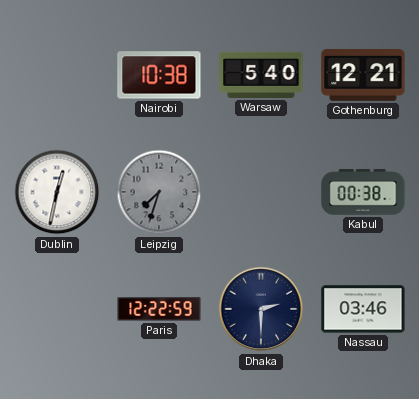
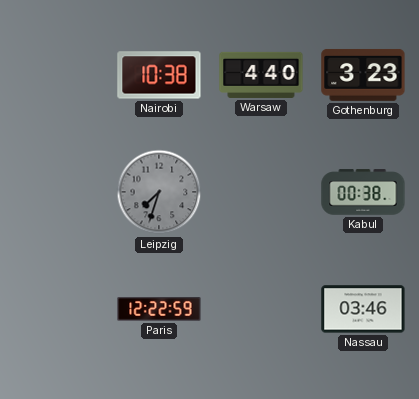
Warsaw: 5:40 -> 4:40
Gothenburg: 12:21 -> 3:23
Dublin: 12:32 -> none
Dhaka: 2:30 -> none
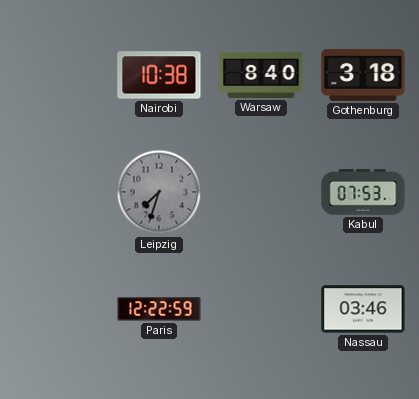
Warsaw: 4:40 -> 8:40
Gothenburg: 3:23 -> 3:18
Kabul: 00:38 -> 07:53
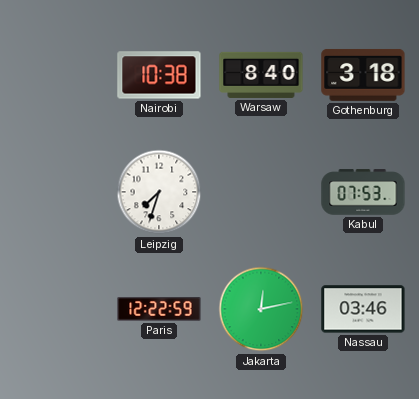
Leipzig dial: grey -> white
Jakarta: none -> 12:13
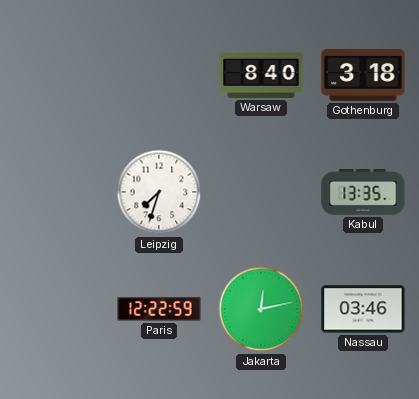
Nairobi: 10:38 -> none
Kabul: 07:53 -> 13:35
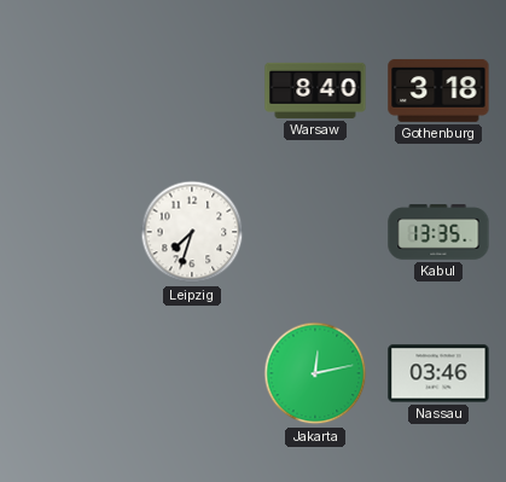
Paris: 12:22 -> none
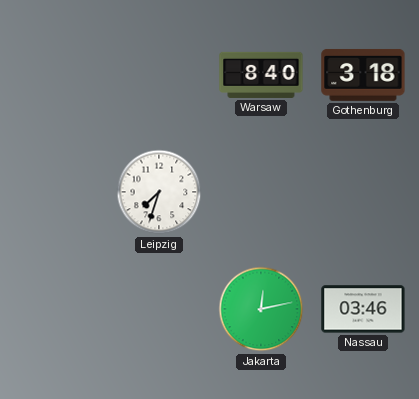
Kabul: 13:35 -> none
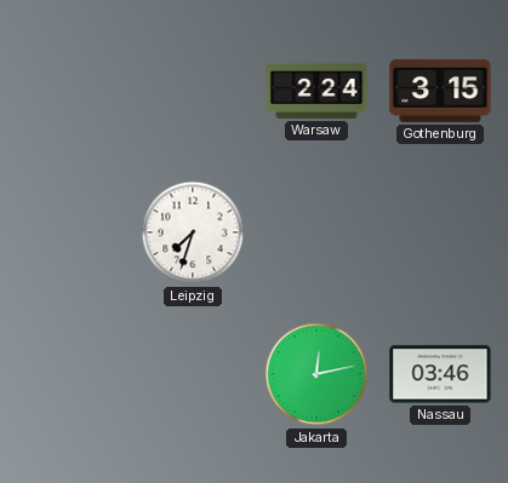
Warsaw: 8:40 -> 2:24
Gothenburg: 3:18 -> 3:15
